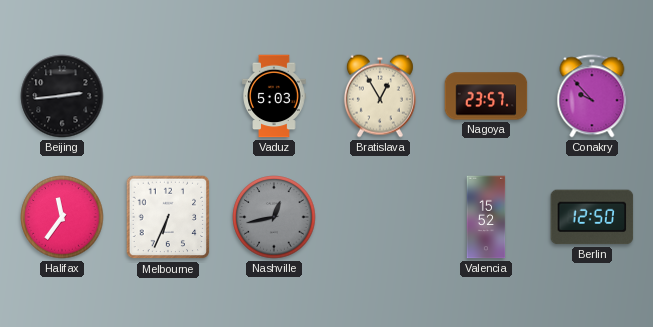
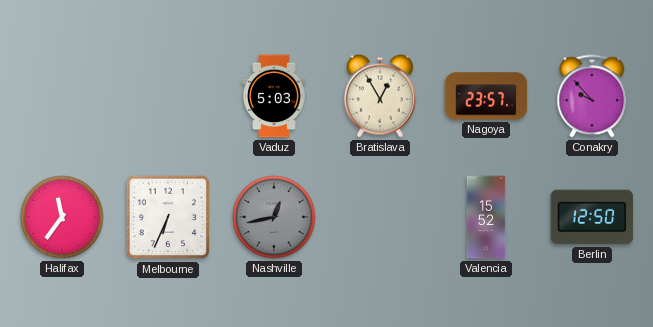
Beijing: 2:44 -> none
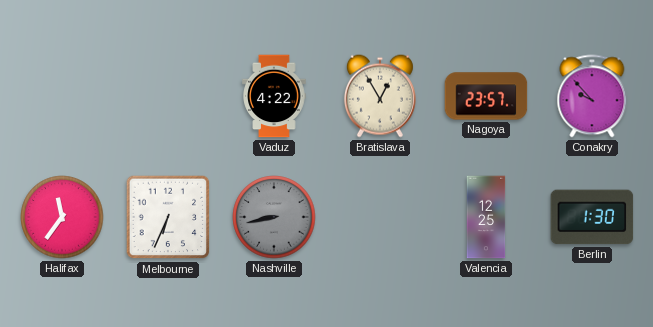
Vaduz: 5:03 -> 4:22
Nashville: 12:43 -> 8:43
Valencia: 15:52 -> 12:25
Berlin: 12:50 -> 1:30
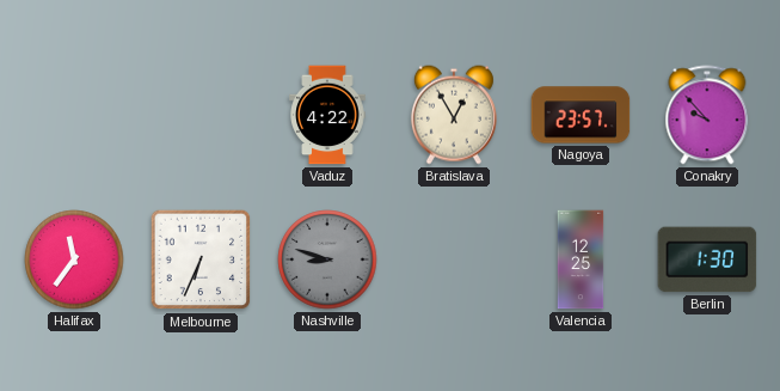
Nashville: 8:43 -> 8:48
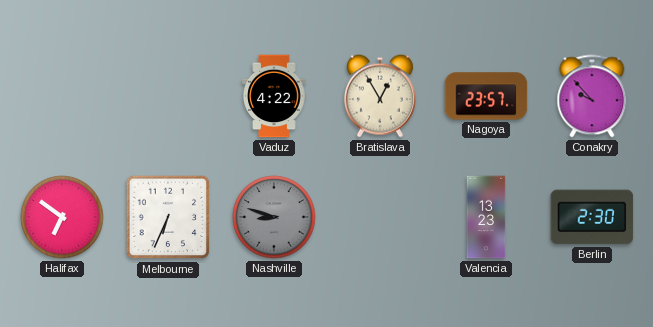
Halifax: 11:36 -> 6:51
Valencia: 12:25 -> 13:23
Berlin: 1:30 -> 2:30
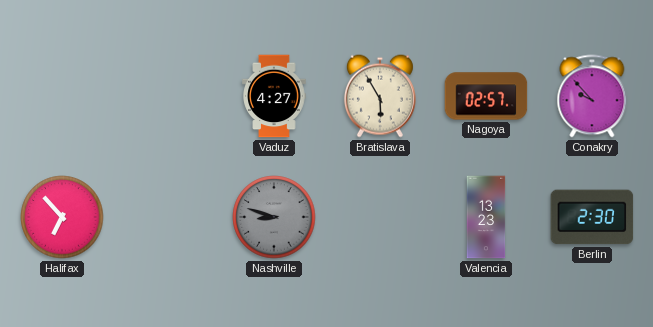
Vaduz: 4:22 -> 4:27
Bratislava: 12:55 -> 5:55
Nagoya: 23:57 -> 02:57
Halifax: 6:51 -> 6:53
Melbourne: 6:34 -> none
